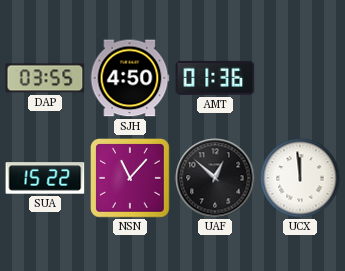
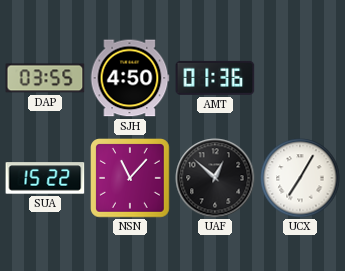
UCX: 11:59 -> 7:05
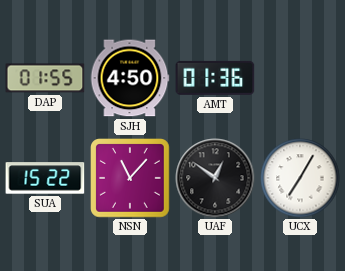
DAP: 03:55 -> 01:55
UAF: 12:52 -> 12:51
